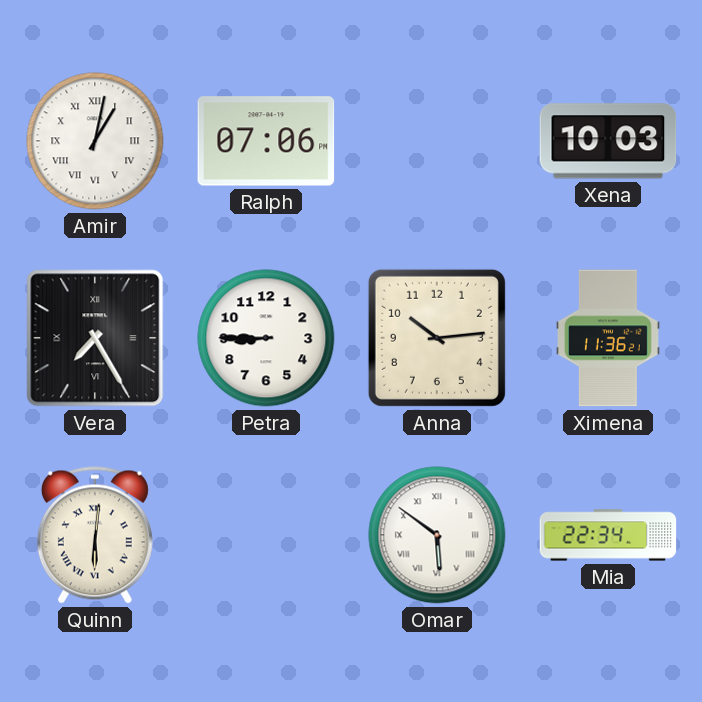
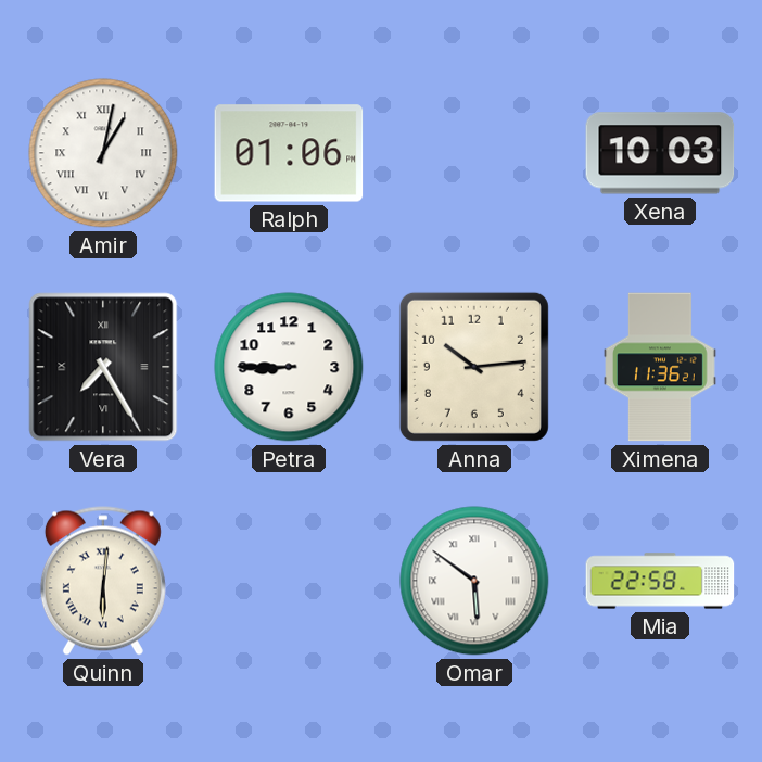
Ralph: 07:06 -> 01:06
Mia: 22:34 -> 22:58
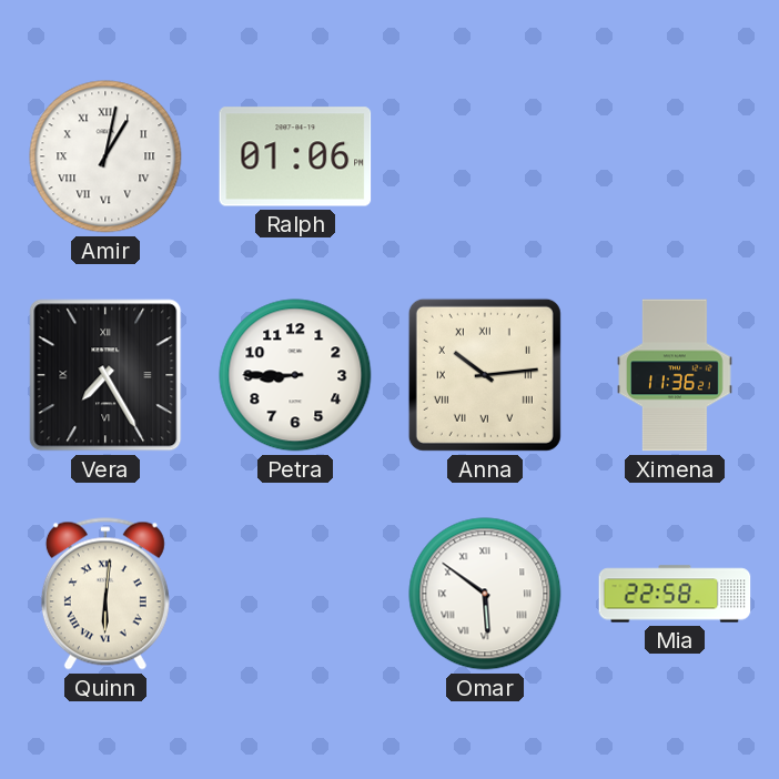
Xena: 10:03 -> none
Anna numerals: Arabic -> Roman
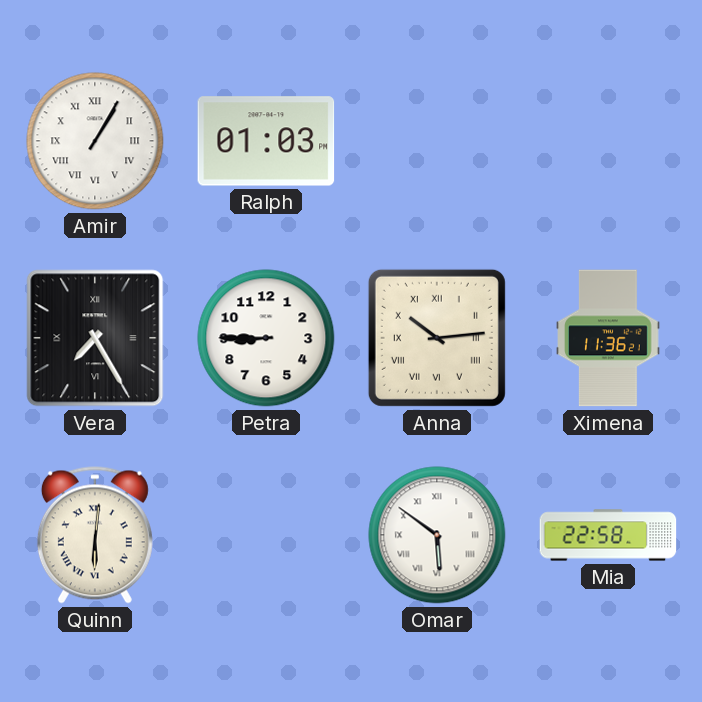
Amir: 1:02 -> 1:05
Ralph: 01:06 -> 01:03
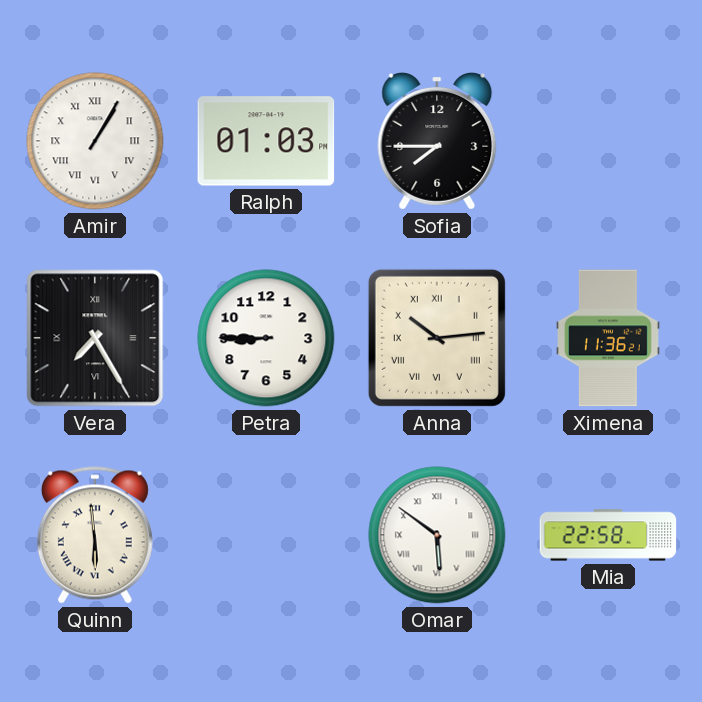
Sofia: none -> 7:45
Quinn: 6:01 -> 5:59
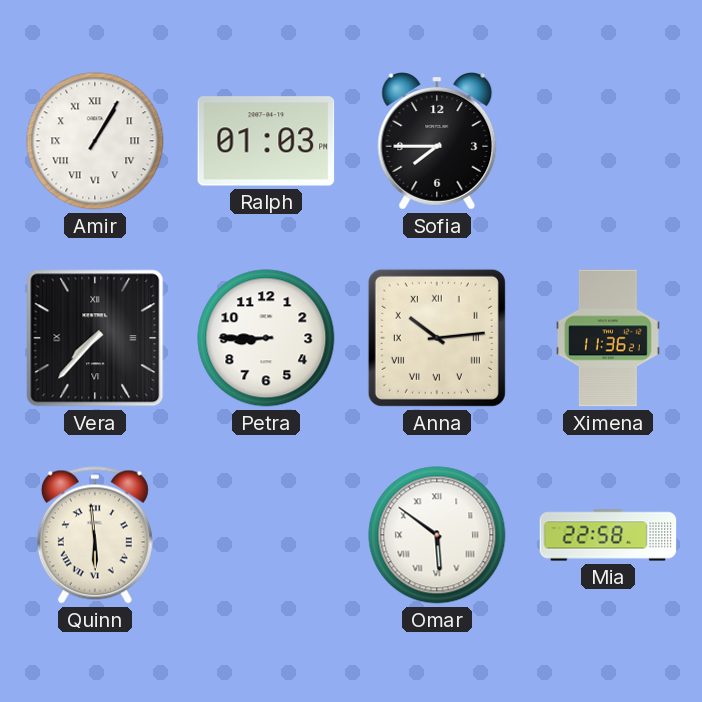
Vera: 7:25 -> 7:37
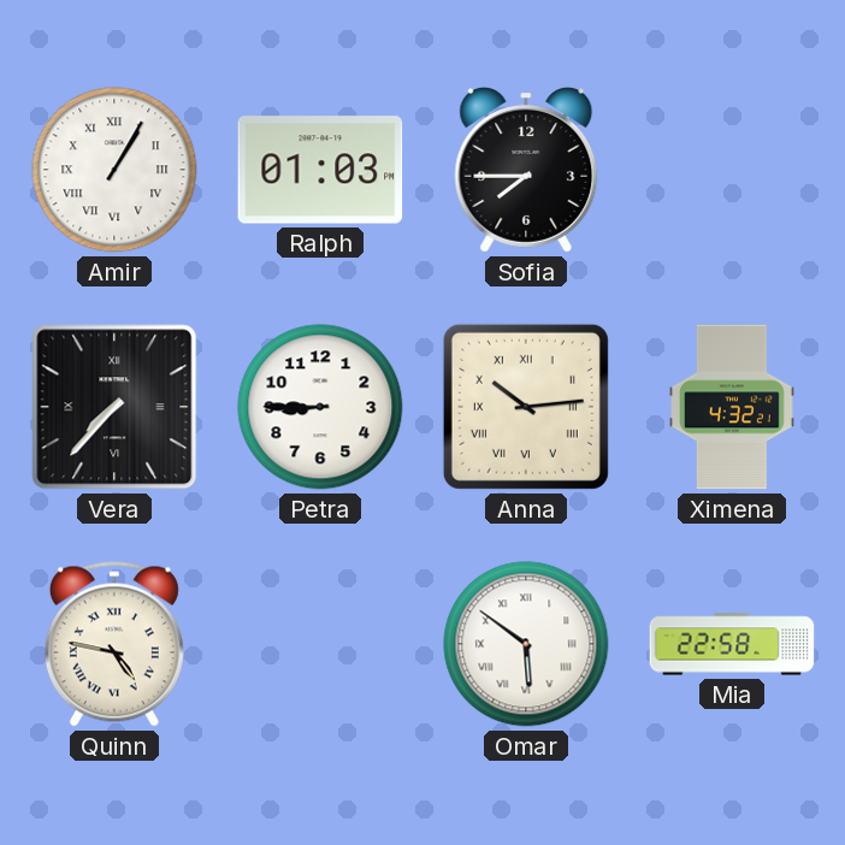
Ximena: 11:36 -> 4:32
Quinn: 5:59 -> 4:47
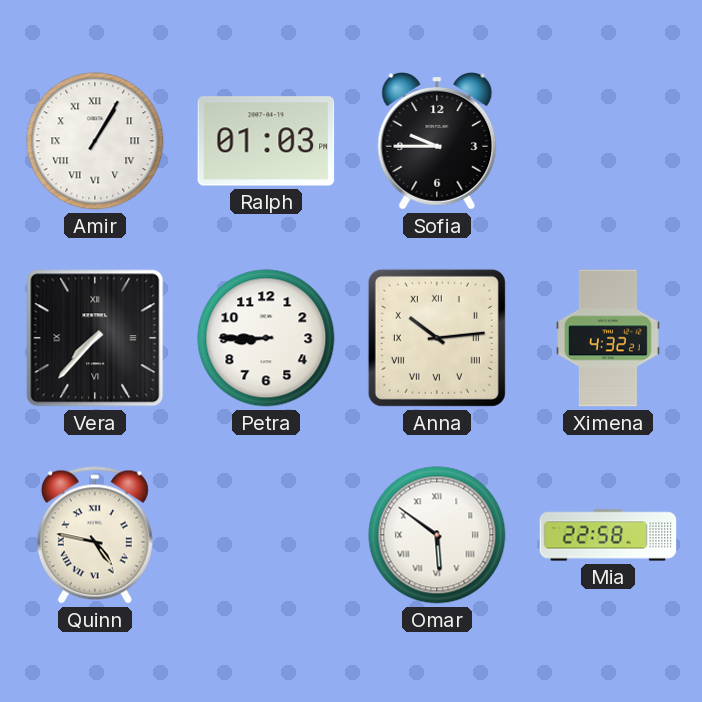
Sofia: 7:45 -> 9:45
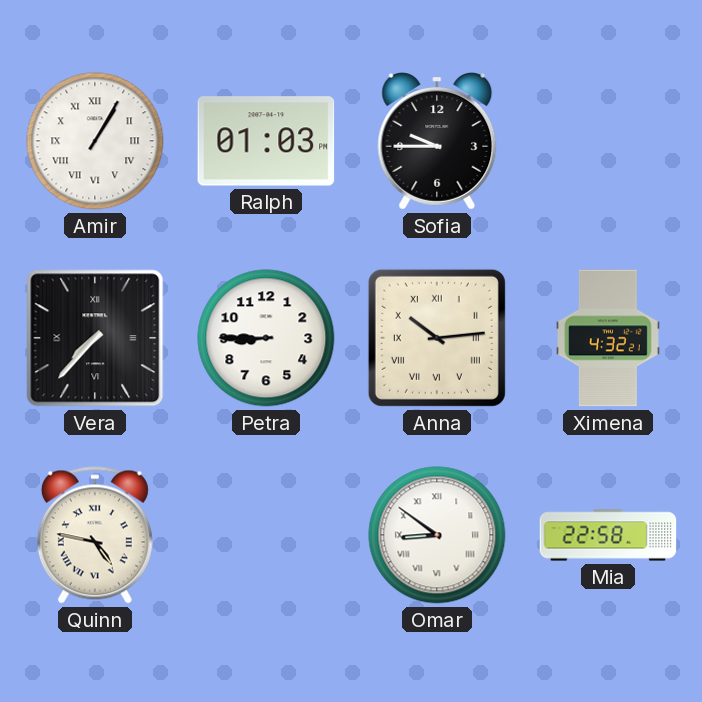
Omar: 5:51 -> 8:51
